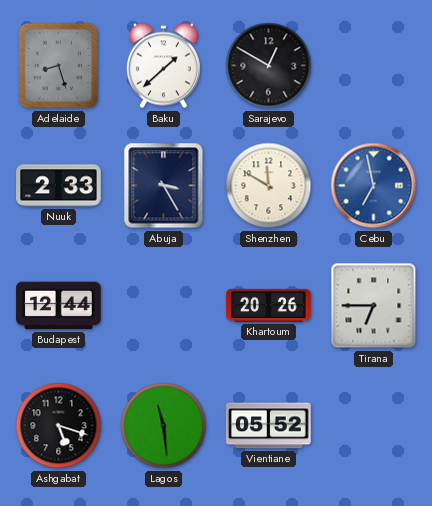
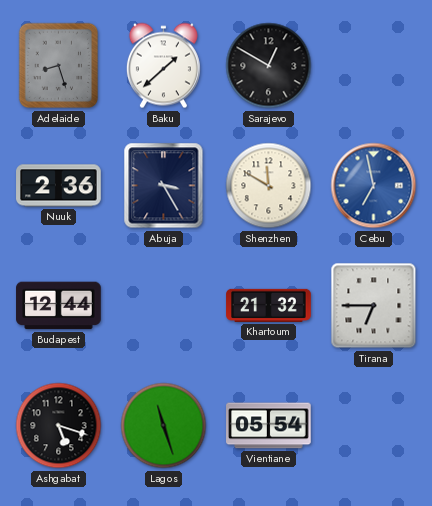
Nuuk: 2:33 -> 2:36
Khartoum: 20:26 -> 21:32
Lagos: 11:29 -> 11:27
Vientiane: 05:52 -> 05:54
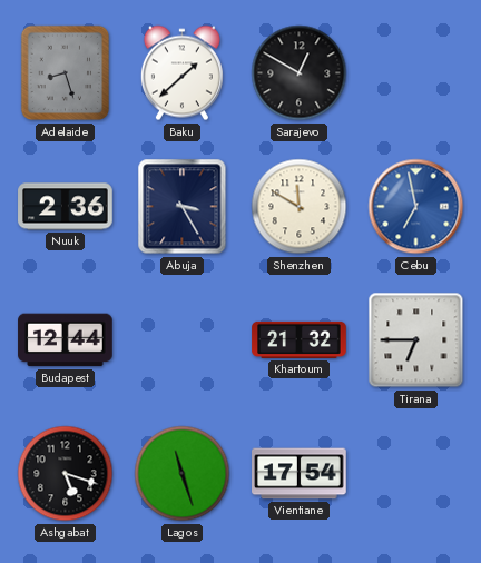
Vientiane: 05:54 -> 17:54
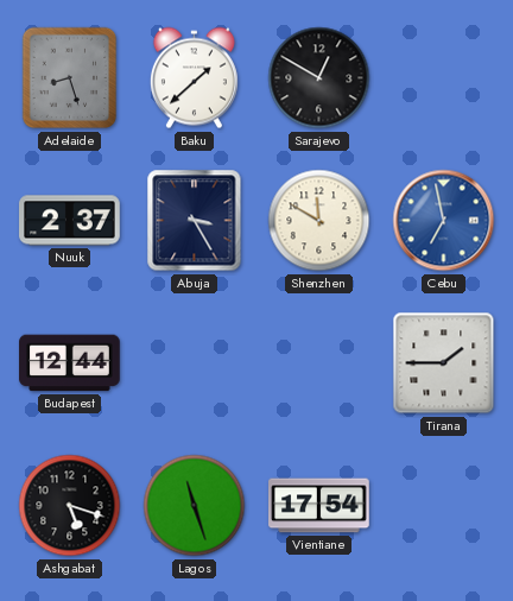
Nuuk: 2:36 -> 2:37
Khartoum: 21:32 -> none
Tirana: 6:45 -> 1:45
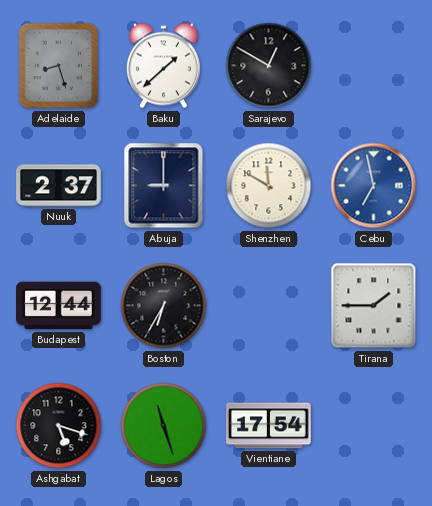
Abuja: 3:25 -> 9:00
Boston: none -> 6:35
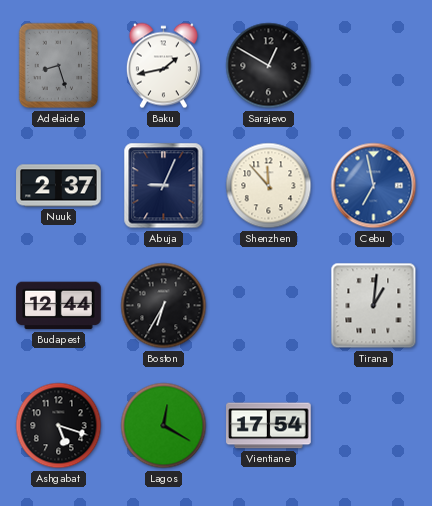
Baku: 1:38 -> 1:43
Abuja: 9:00 -> 9:04
Shenzhen: 11:50 -> 11:53
Tirana: 1:45 -> 1:01
Lagos: 11:27 -> 12:20
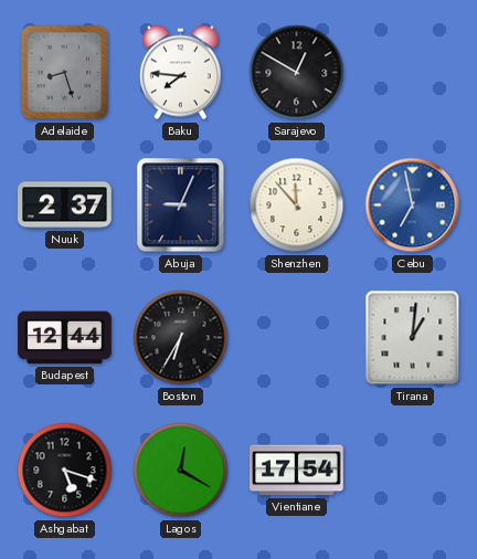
Baku: 1:43 -> 7:46
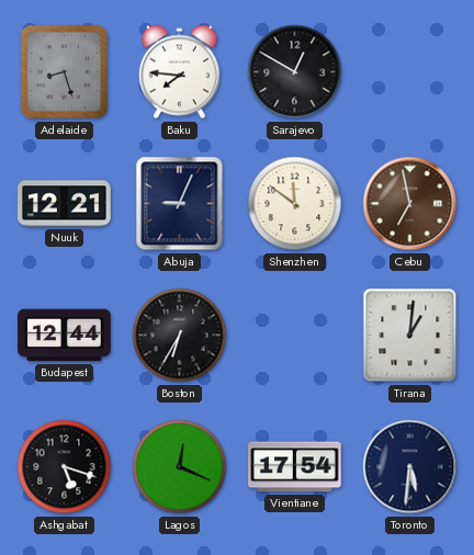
Nuuk: 2:37 -> 12:21
Shenzhen: 11:53 -> 11:51
Cebu dial: blue -> brown
Lagos: 12:20 -> 12:19
Toronto: none -> 5:31
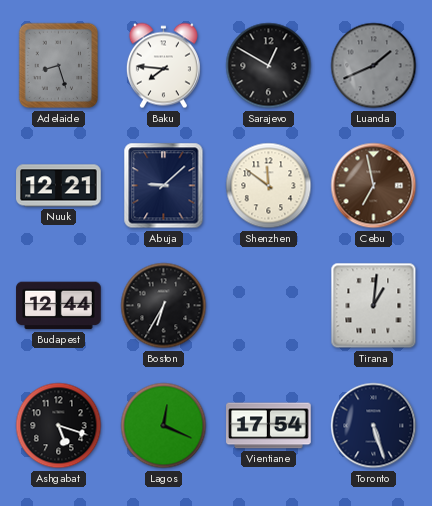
Luanda: none -> 1:41
Abuja: 9:04 -> 9:08
Toronto: 5:31 -> 5:27
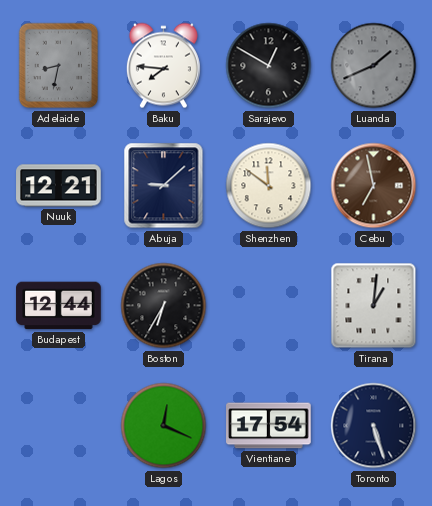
Adelaide: 8:27 -> 8:32
Ashgabat: 5:18 -> none
